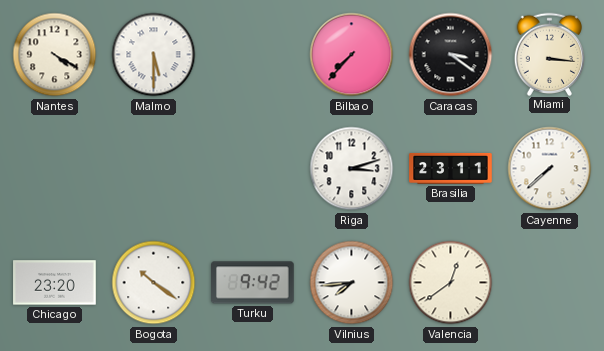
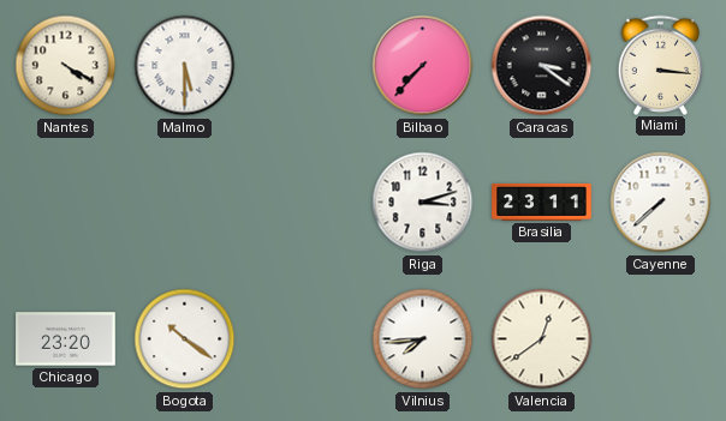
Turku: 9:42 -> none
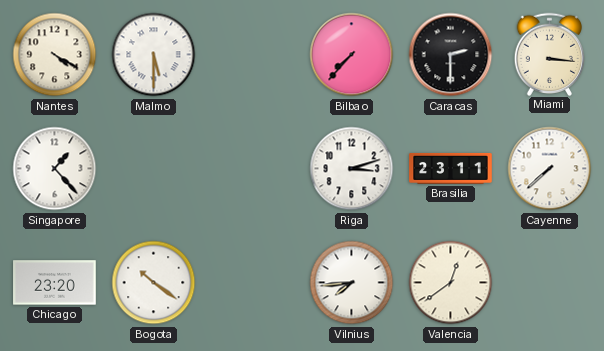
Caracas: 3:21 -> 2:30
Singapore: none -> 1:23
